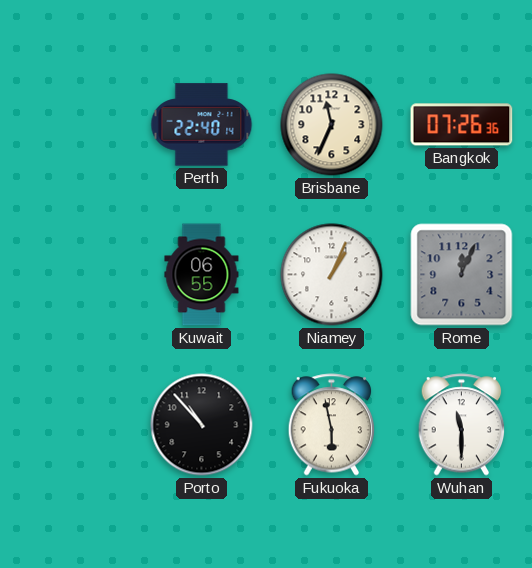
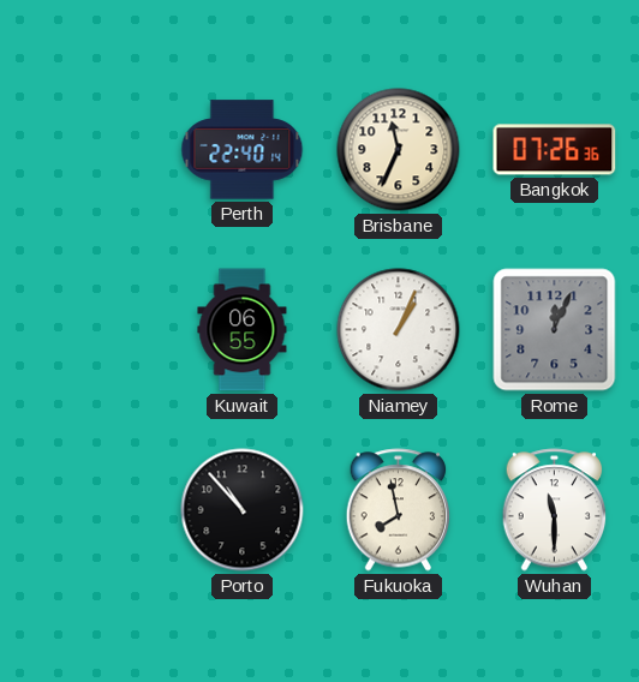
Fukuoka: 5:58 -> 7:58
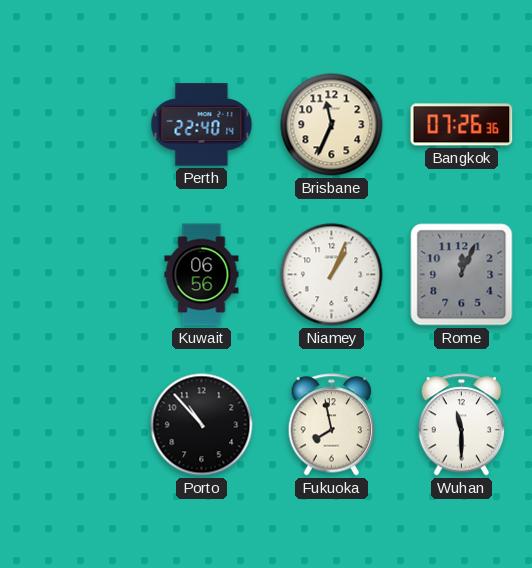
Kuwait: 06:55 -> 06:56
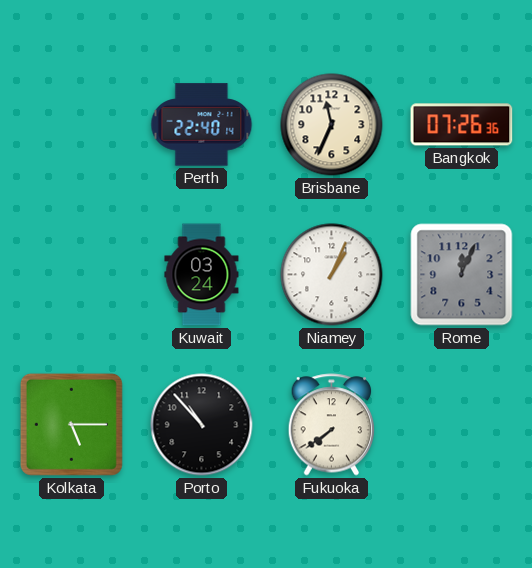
Kuwait: 06:56 -> 03:24
Kolkata: none -> 5:15
Fukuoka: 7:58 -> 7:39
Wuhan: 11:30 -> none
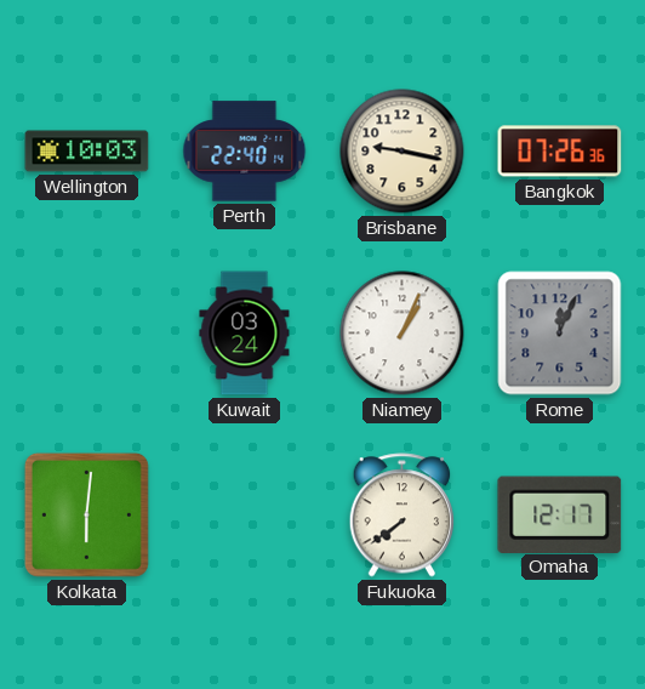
Wellington: none -> 10:03
Brisbane: 11:34 -> 9:17
Kolkata: 5:15 -> 6:01
Porto: 10:53 -> none
Omaha: none -> 12:17
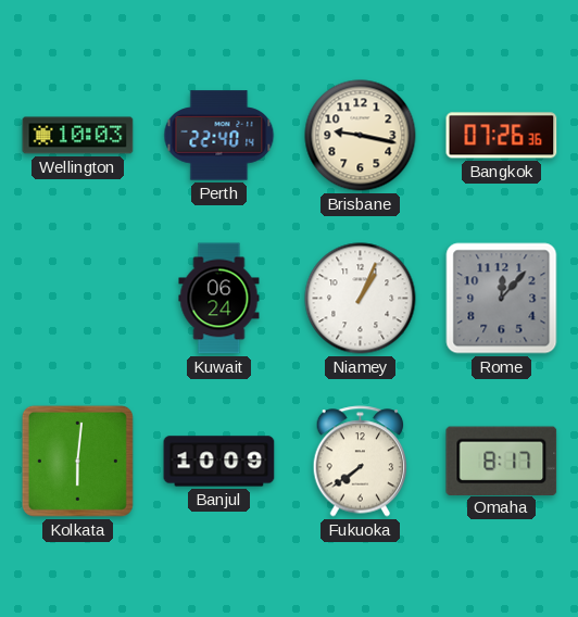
Kuwait: 03:24 -> 06:24
Rome: 12:04 -> 12:07
Banjul: none -> 10:09
Omaha: 12:17 -> 8:17
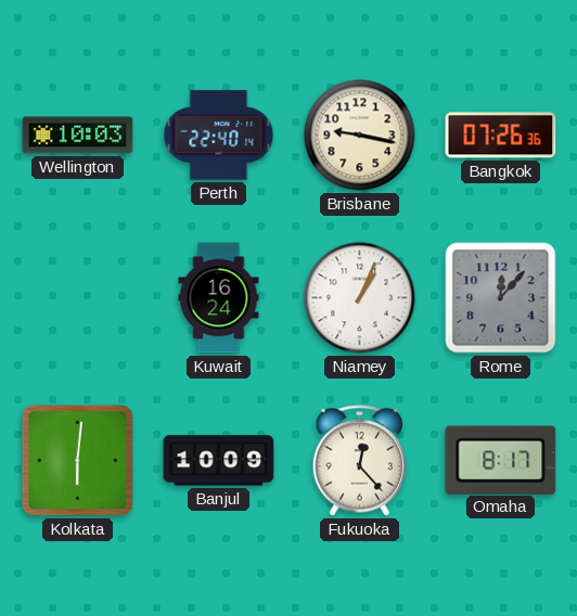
Kuwait: 06:24 -> 16:24
Fukuoka: 7:39 -> 12:23
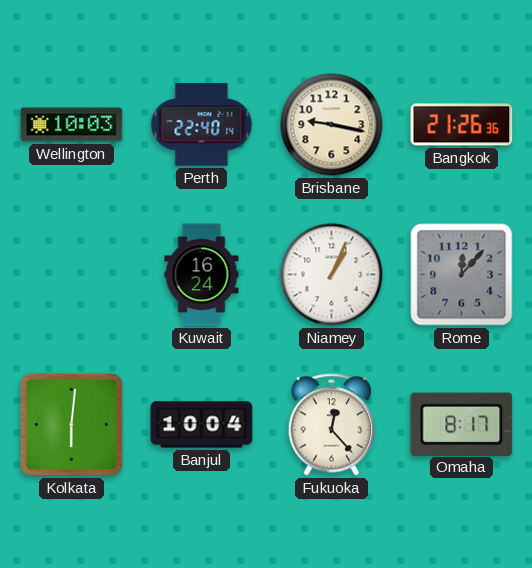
Bangkok: 07:26 -> 21:26
Banjul: 10:09 -> 10:04
